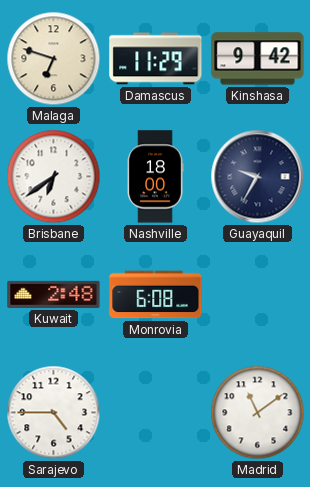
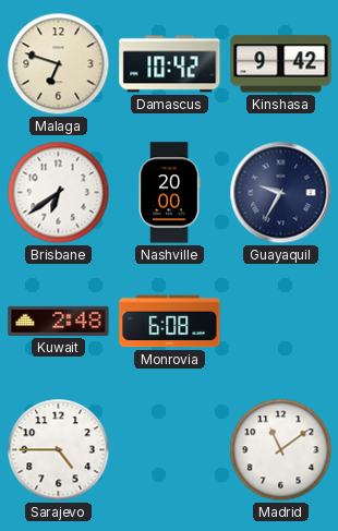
Damascus: 11:29 -> 10:42
Nashville: 18:00 -> 20:00
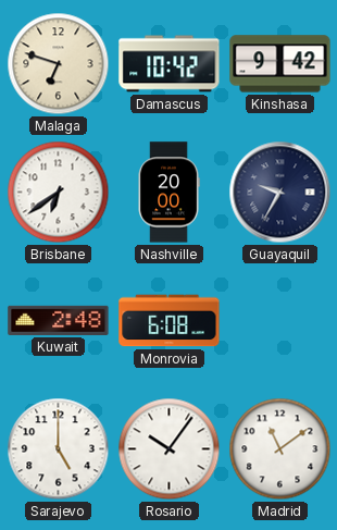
Sarajevo: 4:45 -> 5:00
Rosario: none -> 10:06
